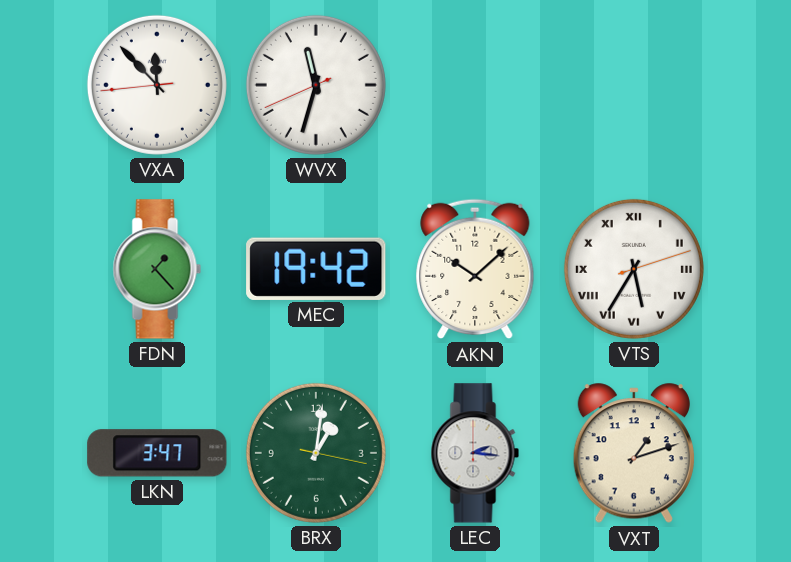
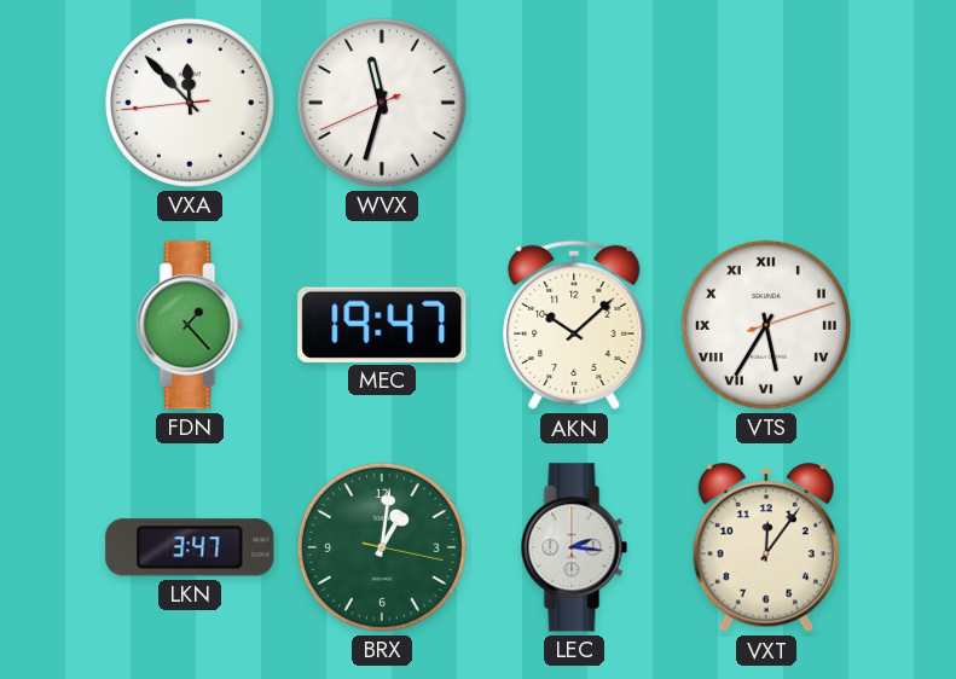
MEC: 19:42 -> 19:47
VXT: 1:12 -> 12:06
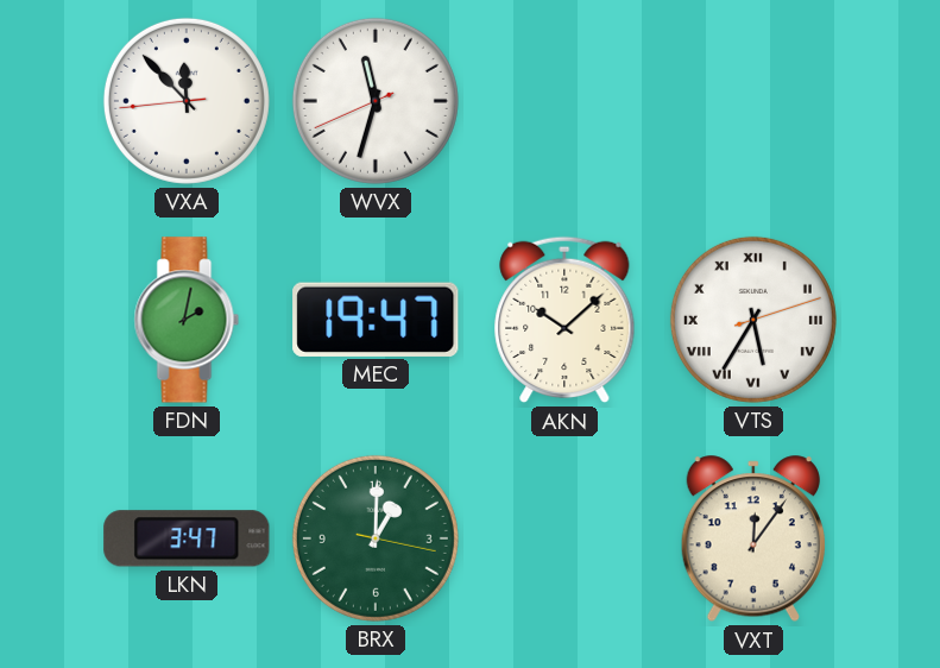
FDN: 1:23 -> 2:02
BRX: 1:01 -> 1:00
LEC: 2:16 -> none
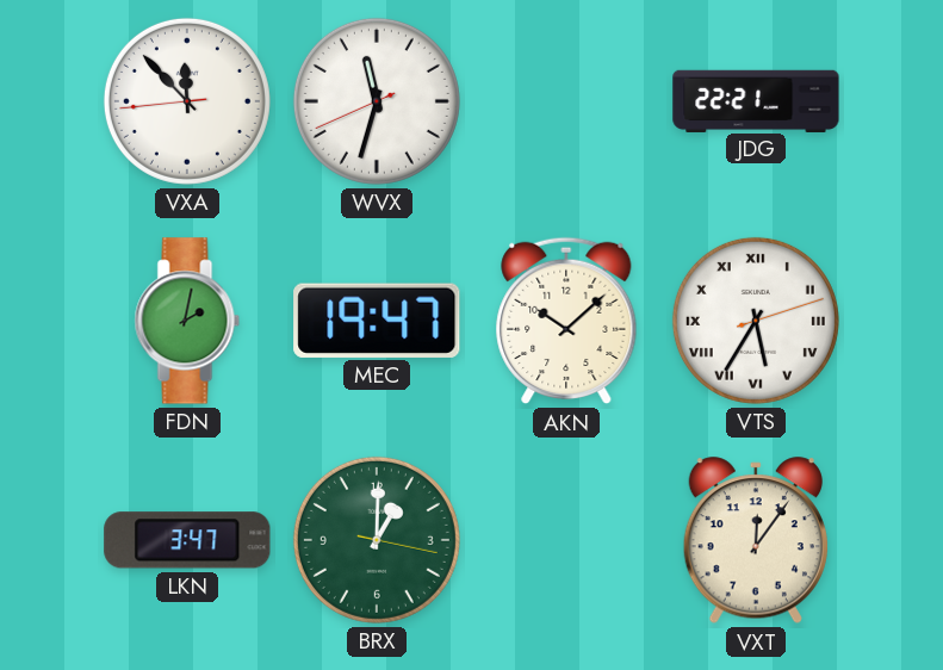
JDG: none -> 22:21
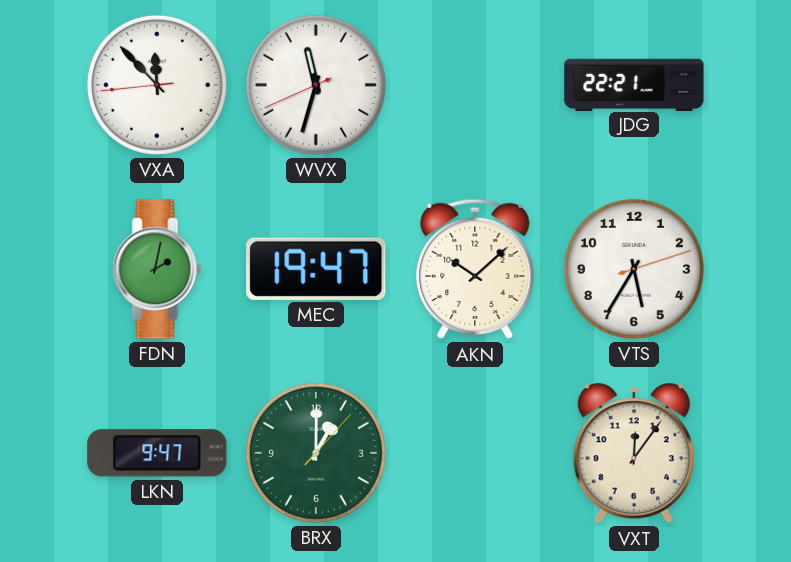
VTS numerals: Roman -> Arabic
LKN: 3:47 -> 9:47
BRX: 1:00:17 -> 1:00:07
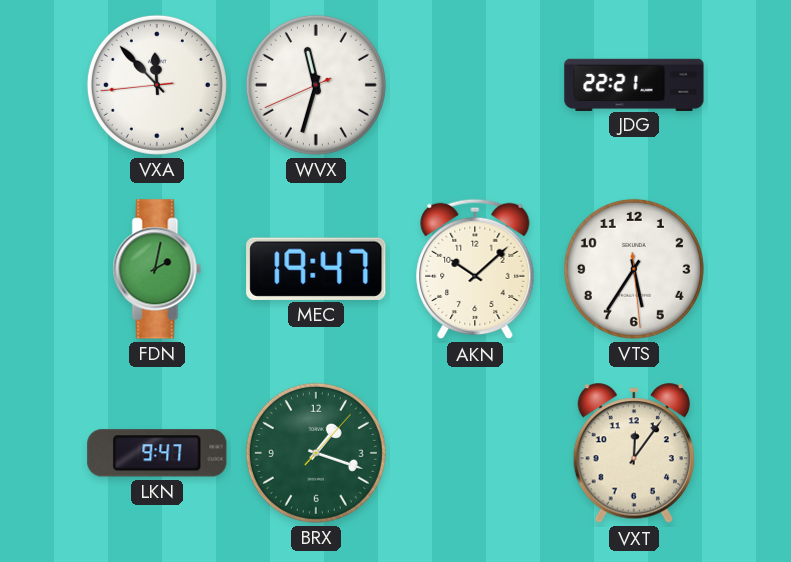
VTS: 5:35:12 -> 5:35:29
BRX: 1:00 -> 1:18
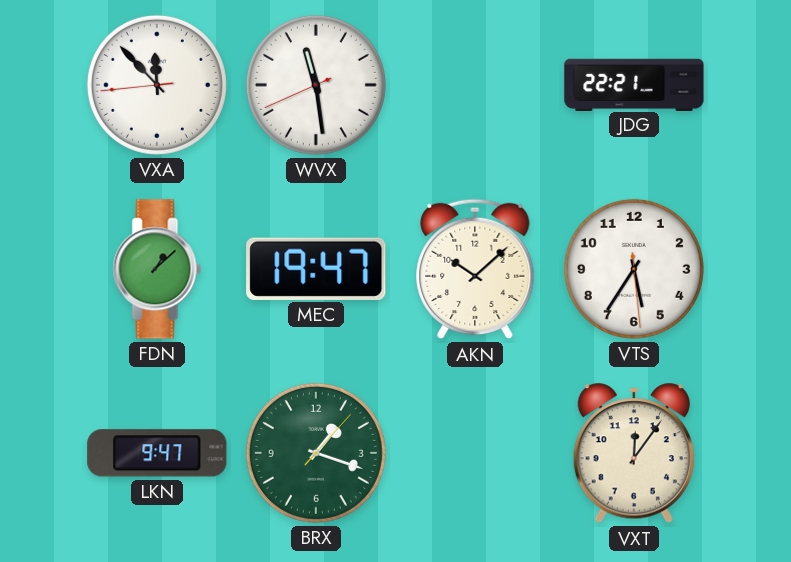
WVX: 11:32 -> 11:28
FDN: 2:02 -> 1:08
